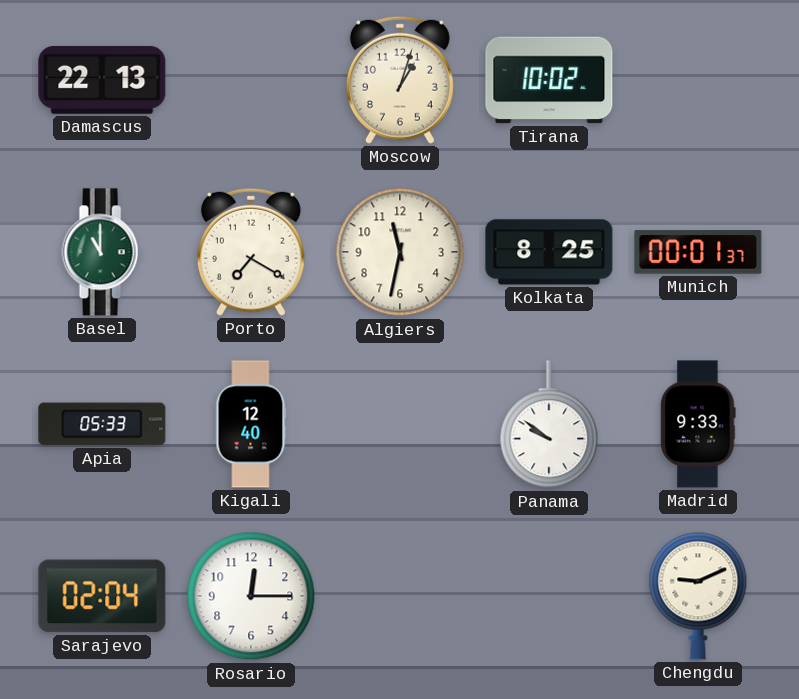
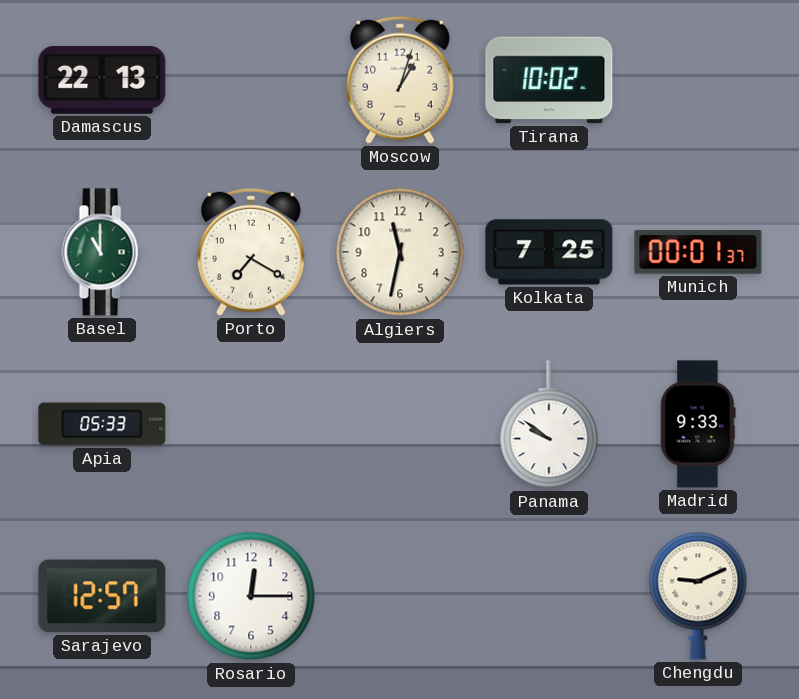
Kolkata: 8:25 -> 7:25
Kigali: 12:40 -> none
Sarajevo: 02:04 -> 12:57
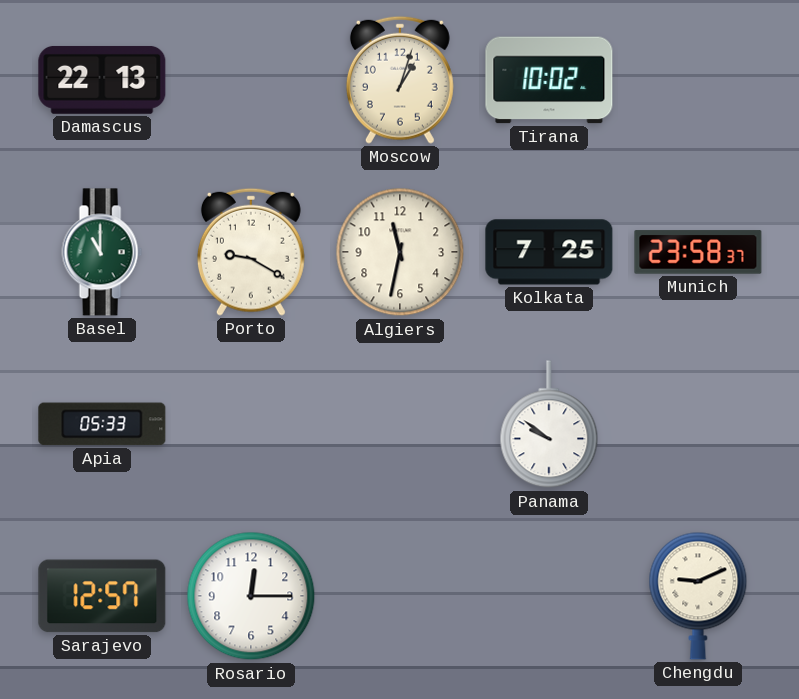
Porto: 7:20 -> 9:20
Munich: 00:01 -> 23:58
Madrid: 9:33 -> none
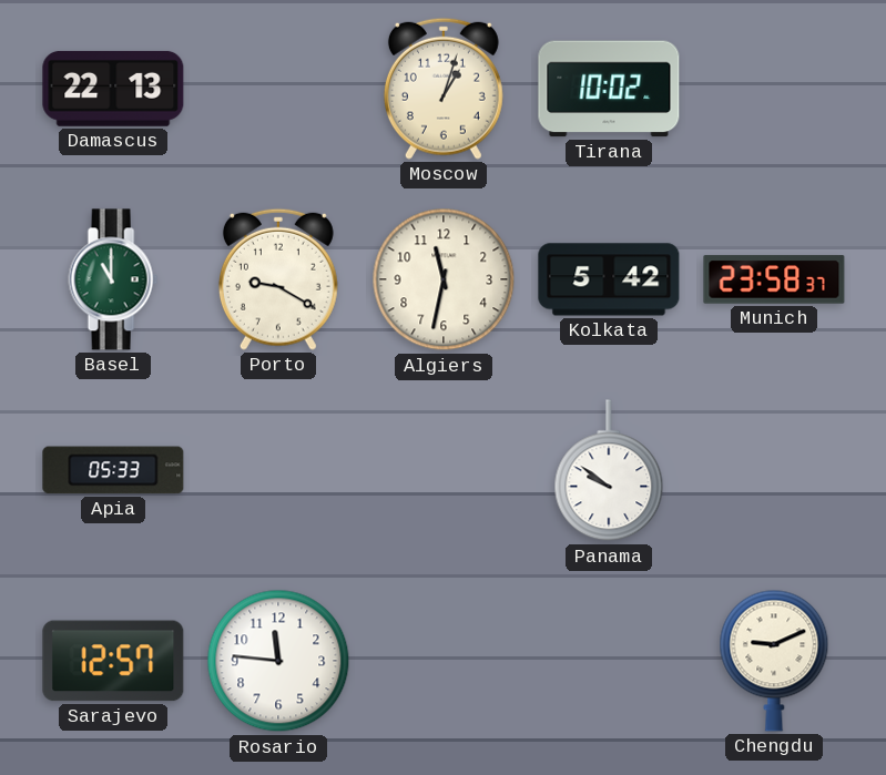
Kolkata: 7:25 -> 5:42
Rosario: 12:15 -> 11:46
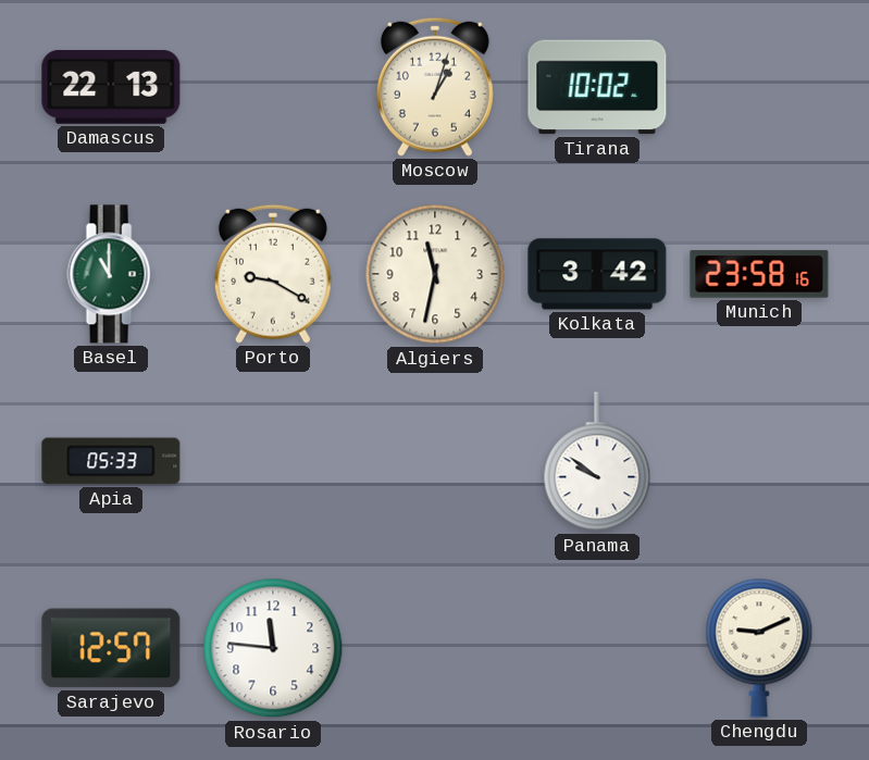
Kolkata: 5:42 -> 3:42
Munich: 23:58:37 -> 23:58:16
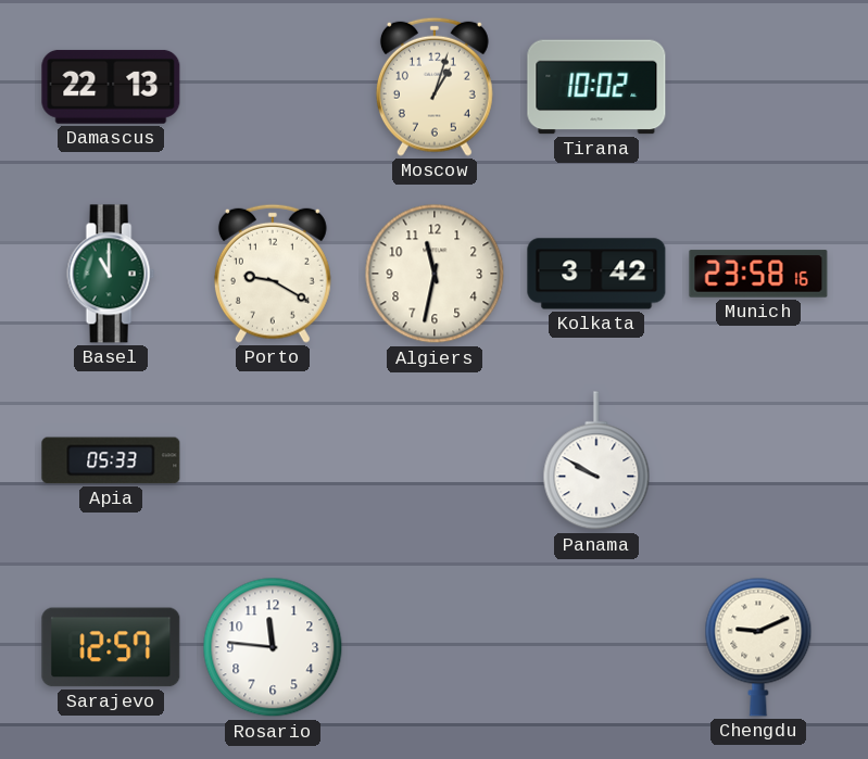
Panama: 9:51 -> 9:50
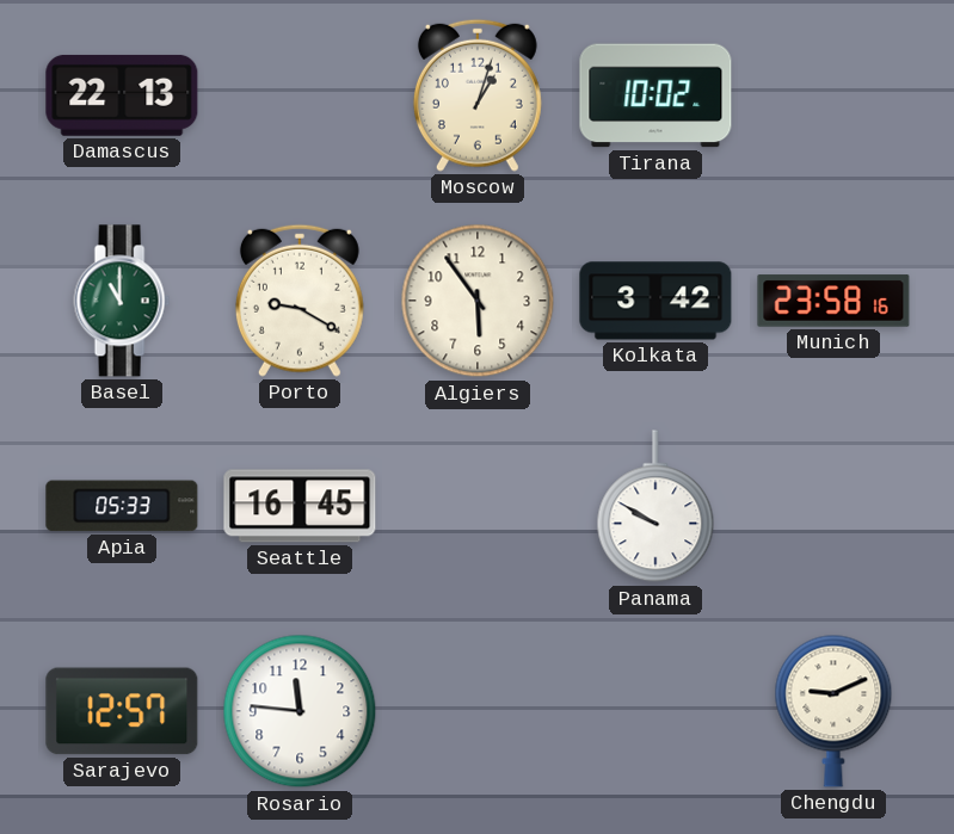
Algiers: 11:32 -> 5:54
Seattle: none -> 16:45
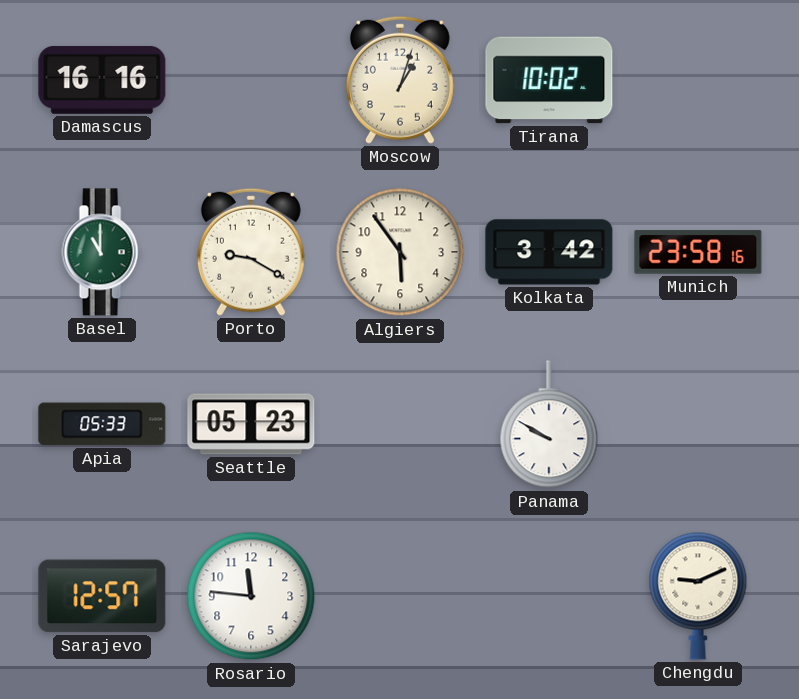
Damascus: 22:13 -> 16:16
Seattle: 16:45 -> 05:23
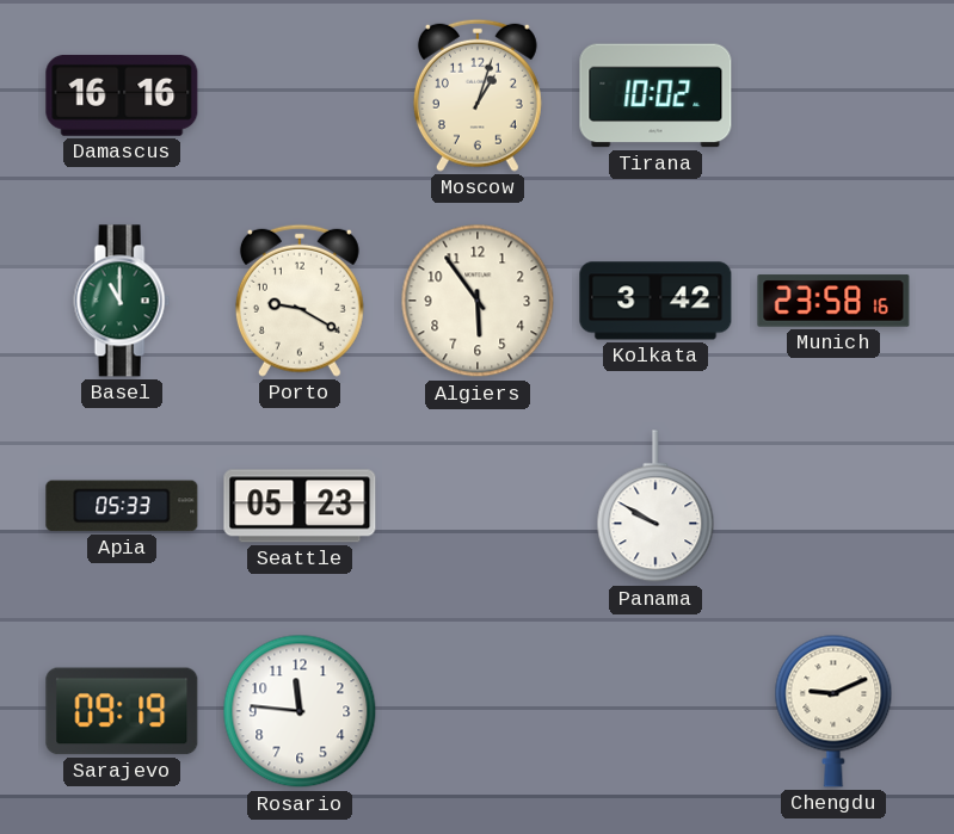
Sarajevo: 12:57 -> 09:19
